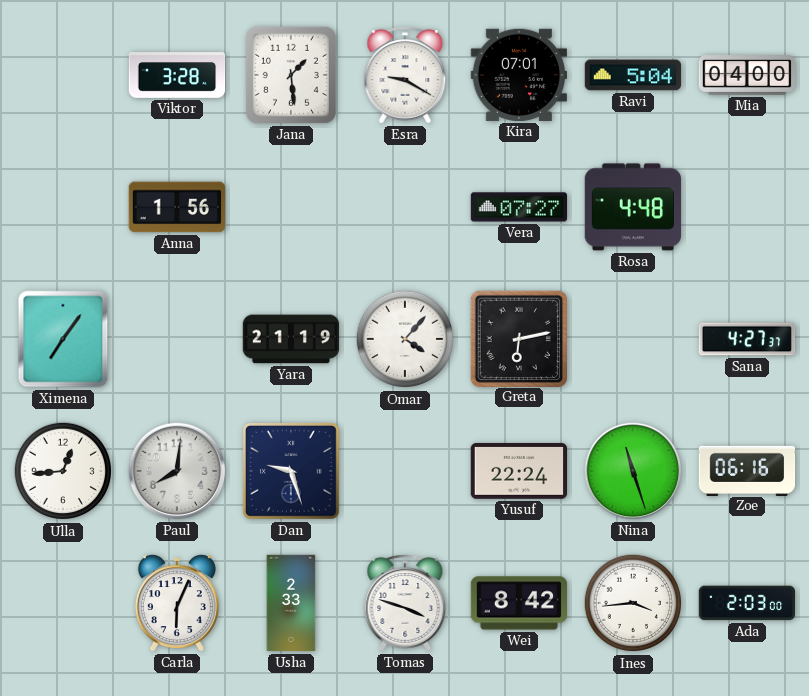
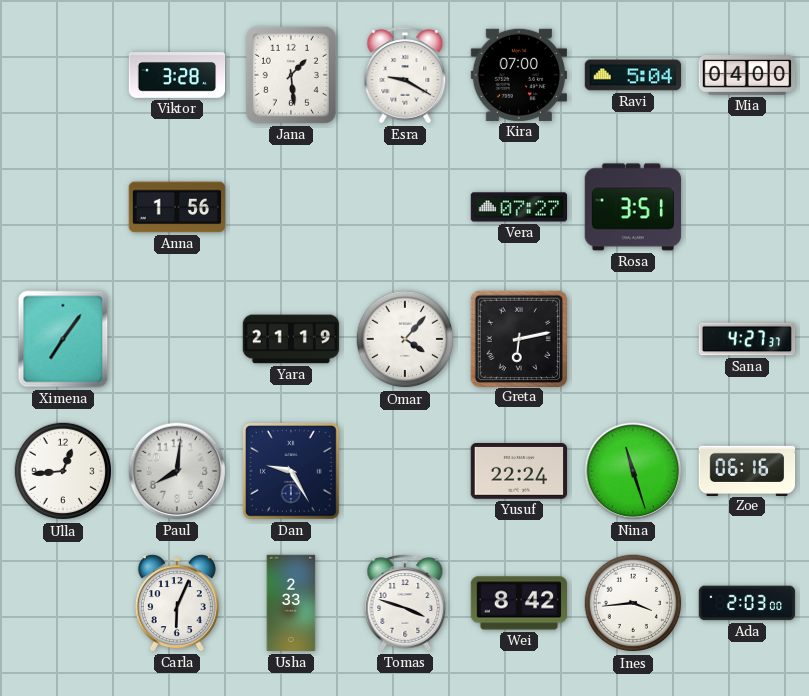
Kira: 07:01 -> 07:00
Rosa: 4:48 -> 3:51
Dan: 9:27 -> 9:25
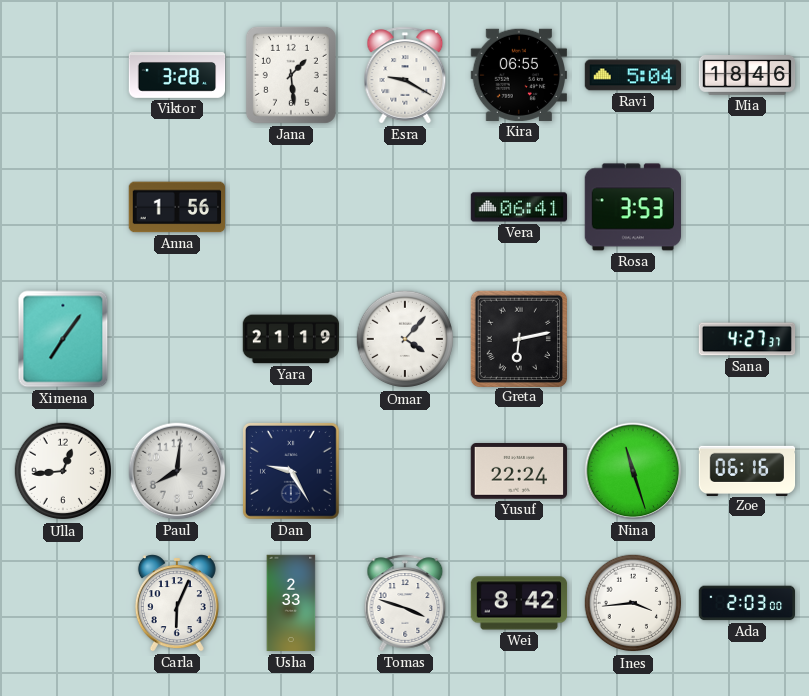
Kira: 07:00 -> 06:55
Mia: 04:00 -> 18:46
Vera: 07:27 -> 06:41
Rosa: 3:51 -> 3:53
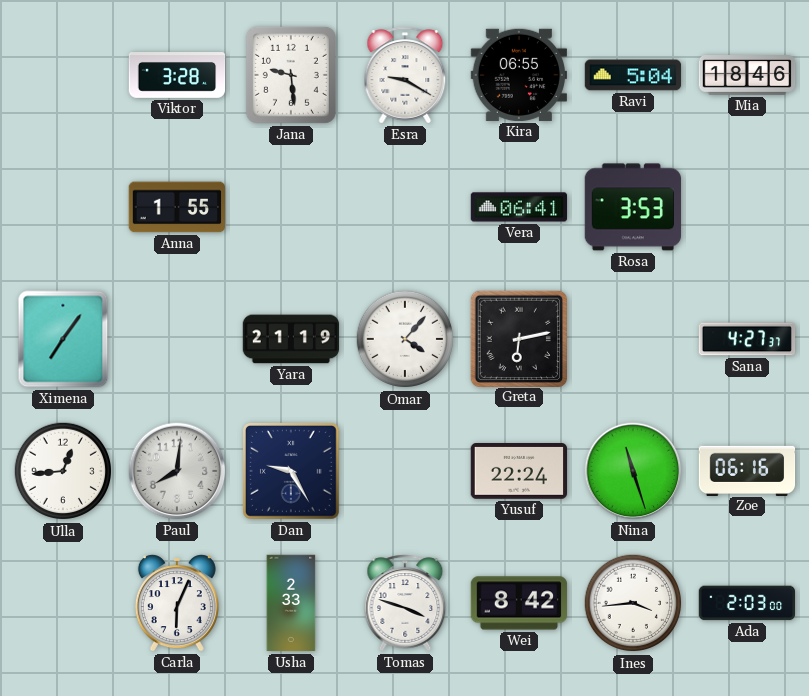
Jana: 1:29 -> 9:29
Anna: 1:56 -> 1:55
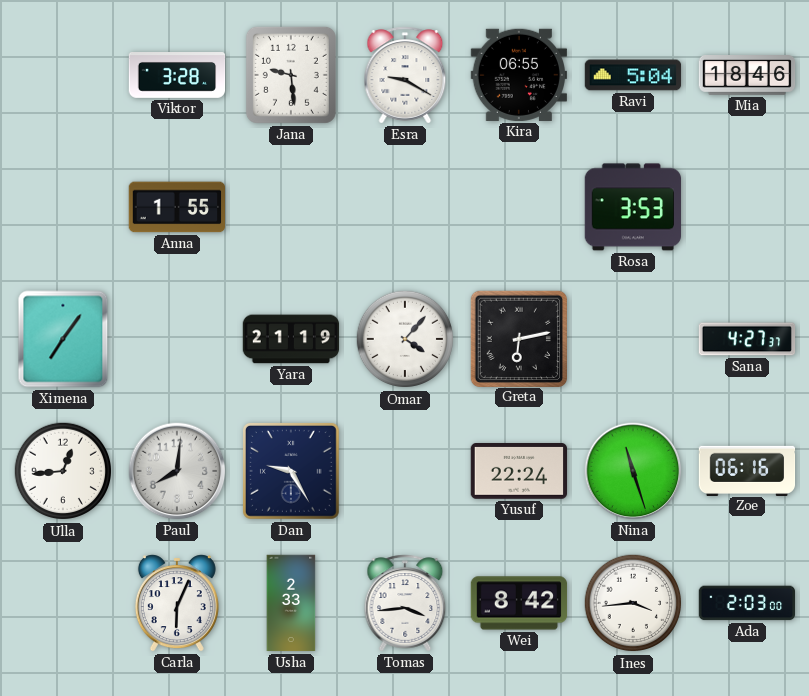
Vera: 06:41 -> none
Tomas: 3:48 -> 3:44
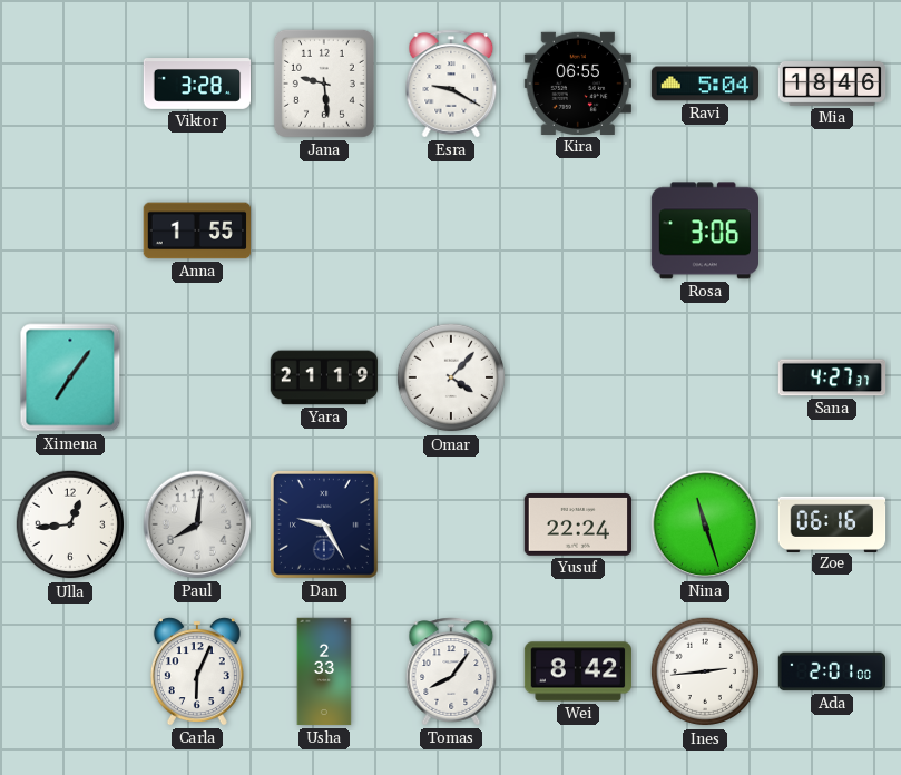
Rosa: 3:53 -> 3:06
Greta: 6:13 -> none
Tomas: 3:44 -> 8:06
Ines: 3:44 -> 2:44
Ada: 2:03 -> 2:01
